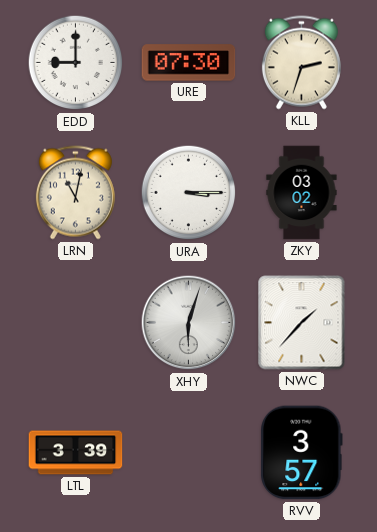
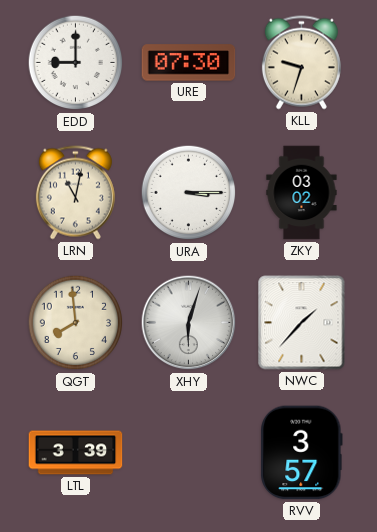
KLL: 2:33 -> 9:33
QGT: none -> 7:59
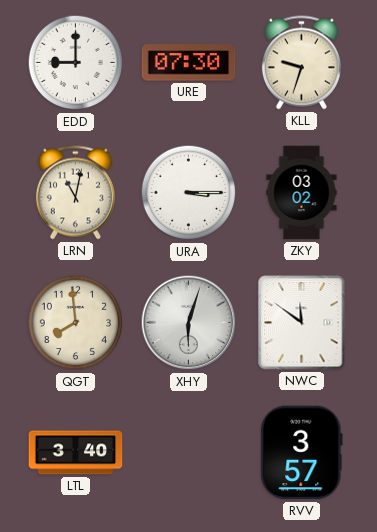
NWC: 1:37 -> 11:51
LTL: 3:39 -> 3:40
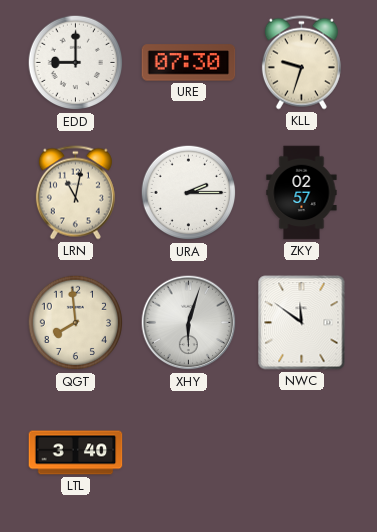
URA: 3:15 -> 2:15
ZKY: 03:02 -> 02:57
RVV: 3:57 -> none
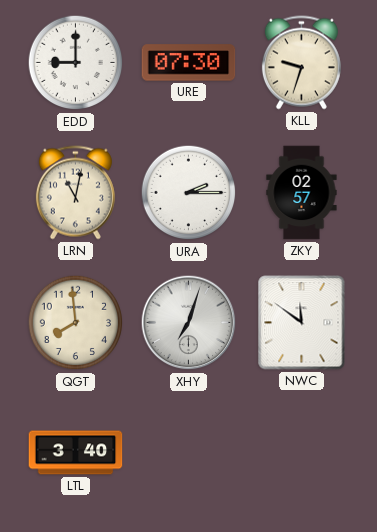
XHY: 6:03 -> 7:03
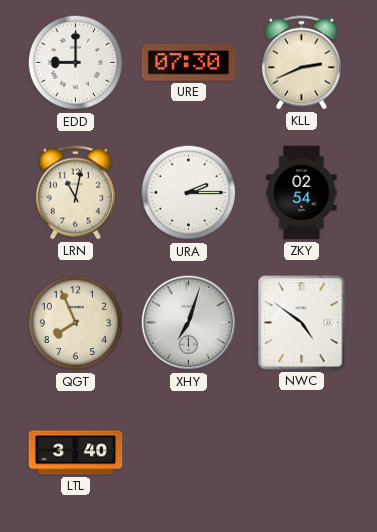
KLL: 9:33 -> 2:41
ZKY: 02:57 -> 02:54
QGT: 7:59 -> 7:56
NWC: 11:51 -> 4:51
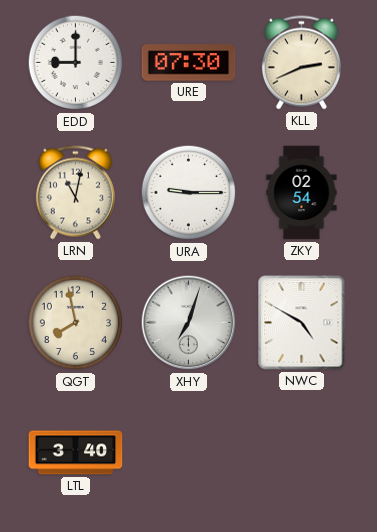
URA: 2:15 -> 9:15
QGT: 7:56 -> 7:58
NWC: 4:51 -> 4:50
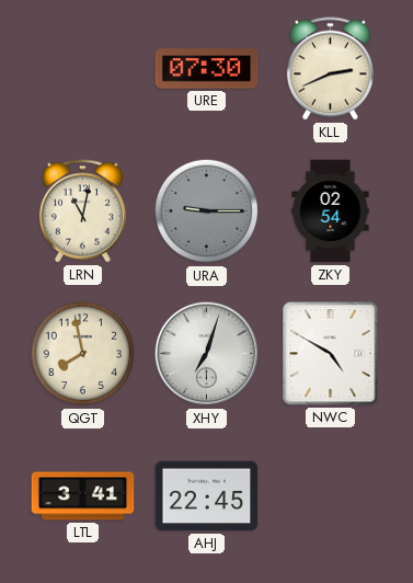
EDD: 9:00 -> none
URA dial: white -> grey
LTL: 3:40 -> 3:41
AHJ: none -> 22:45
